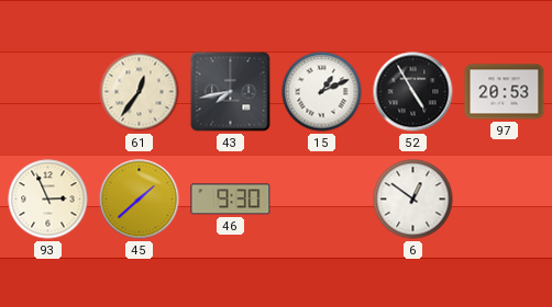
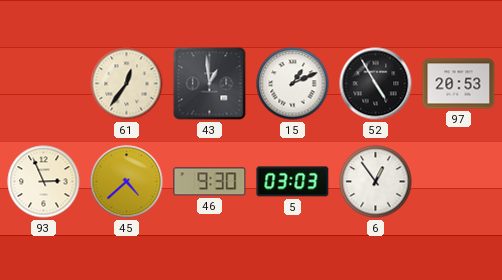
43: 7:43 -> 12:59
45: 1:38 -> 4:38
5: none -> 03:03
6: 12:51 -> 12:54
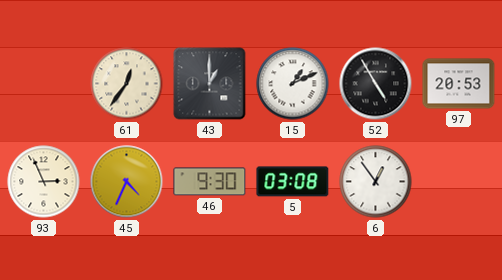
43: 12:59 -> 1:00
45: 4:38 -> 4:34
5: 03:03 -> 03:08
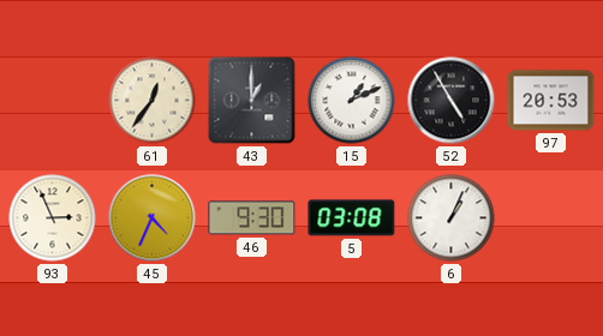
6: 12:54 -> 1:04
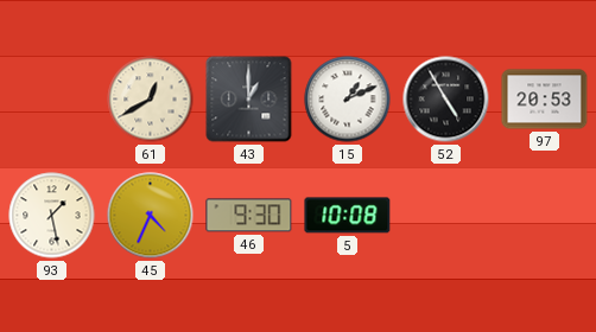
61: 12:36 -> 12:40
93: 2:56 -> 1:28
5: 03:08 -> 10:08
6: 1:04 -> none
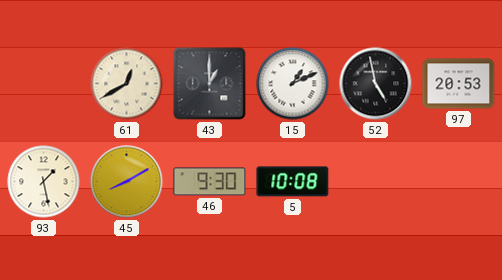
52: 4:55 -> 4:58
45: 4:34 -> 8:10
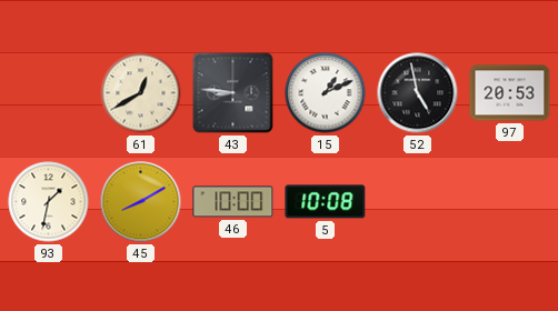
43: 1:00 -> 8:46
93: 1:28 -> 1:32
46: 9:30 -> 10:00
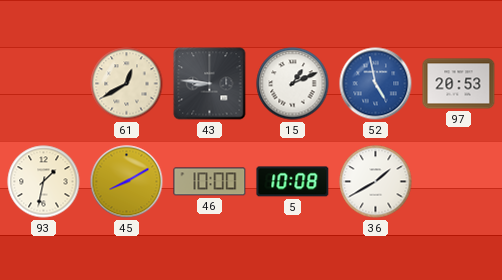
52 dial: black -> blue
36: none -> 1:40
